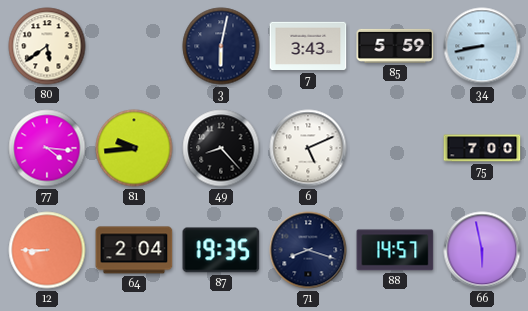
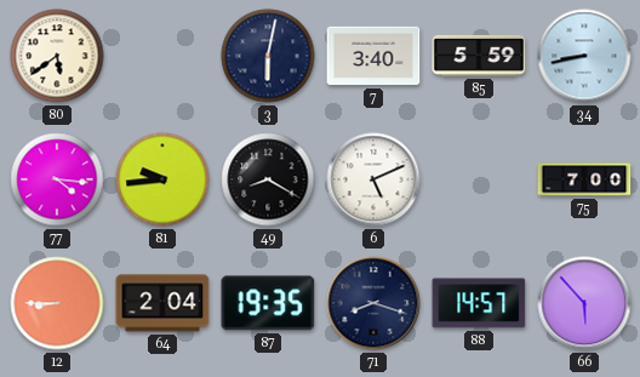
7: 3:43 -> 3:40
49: 8:23 -> 8:20
66: 5:58 -> 5:53
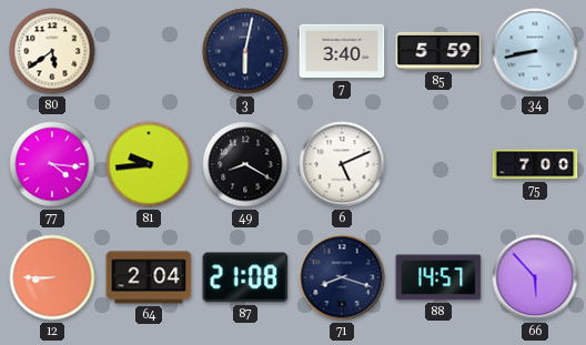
87: 19:35 -> 21:08
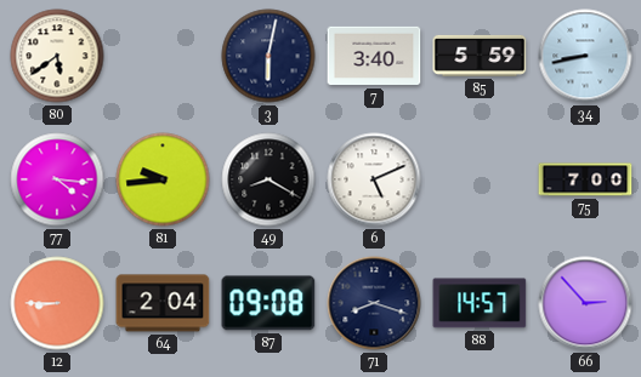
87: 21:08 -> 09:08
66: 5:53 -> 2:53
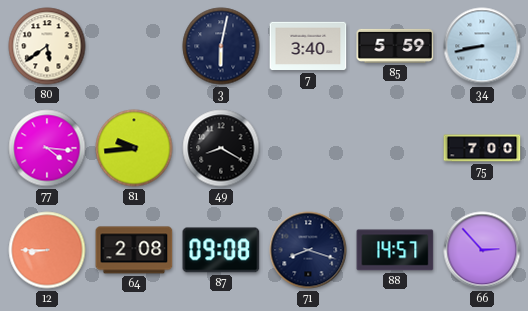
6: 5:11 -> none
64: 2:04 -> 2:08
